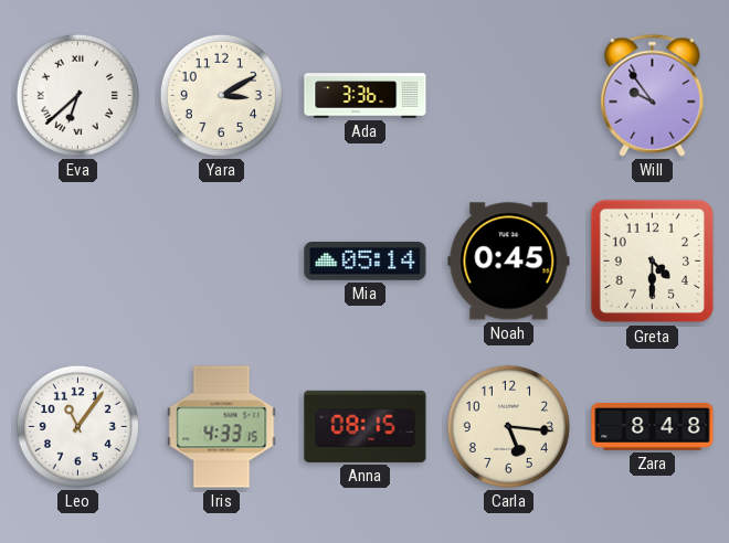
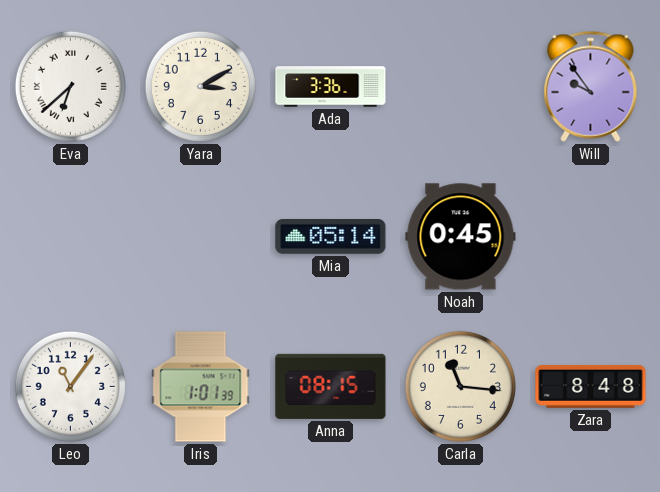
Greta: 4:30 -> none
Iris: 4:33 -> 1:01
Carla: 5:16 -> 11:16
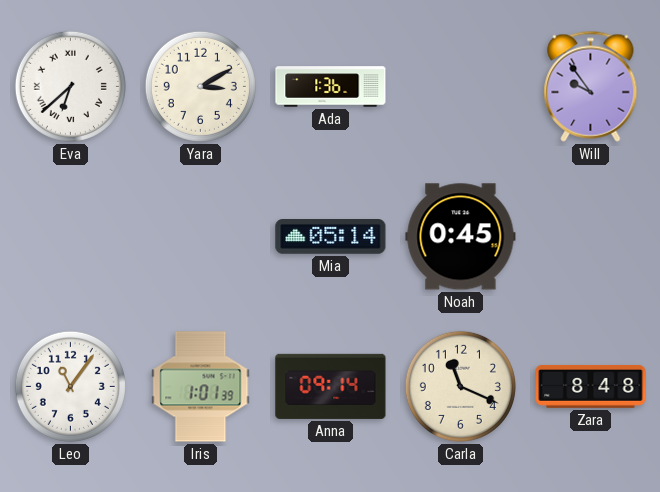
Ada: 3:36 -> 1:36
Anna: 08:15 -> 09:14
Carla: 11:16 -> 11:19
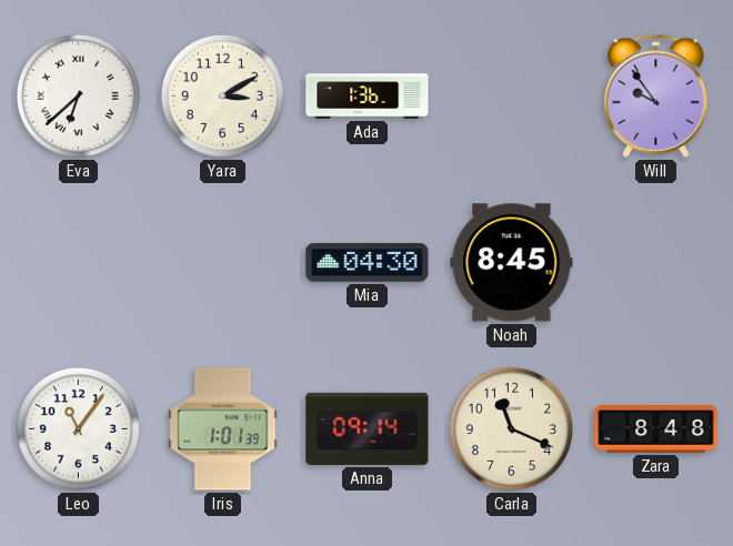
Mia: 05:14 -> 04:30
Noah: 0:45 -> 8:45
